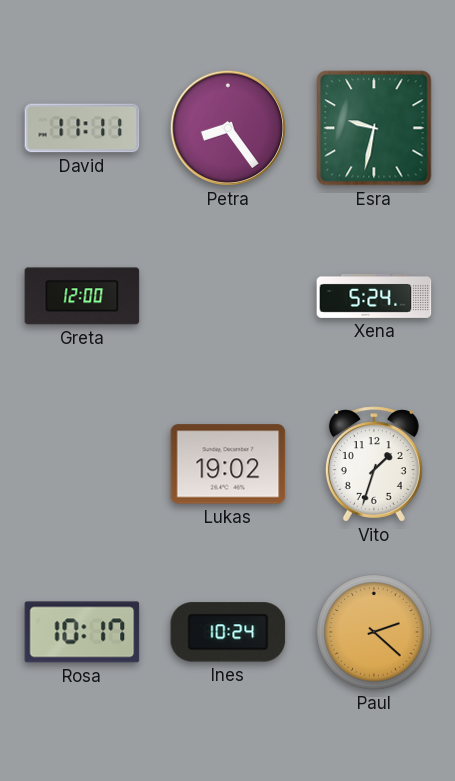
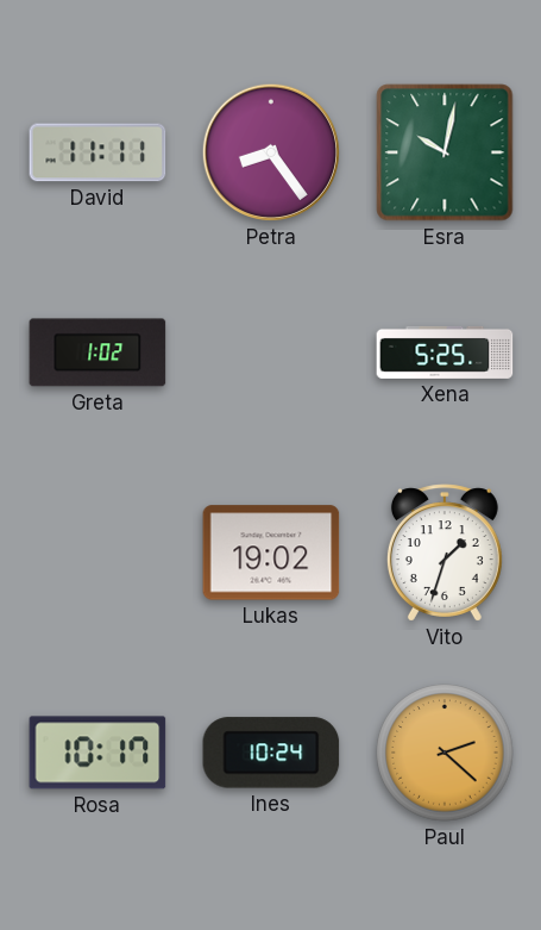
Esra: 9:32 -> 10:02
Greta: 12:00 -> 1:02
Xena: 5:24 -> 5:25
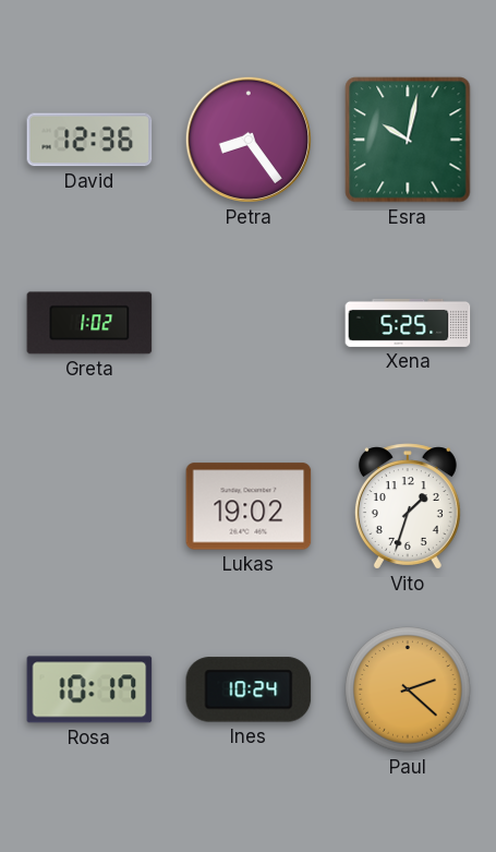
David: 11:11 -> 12:36
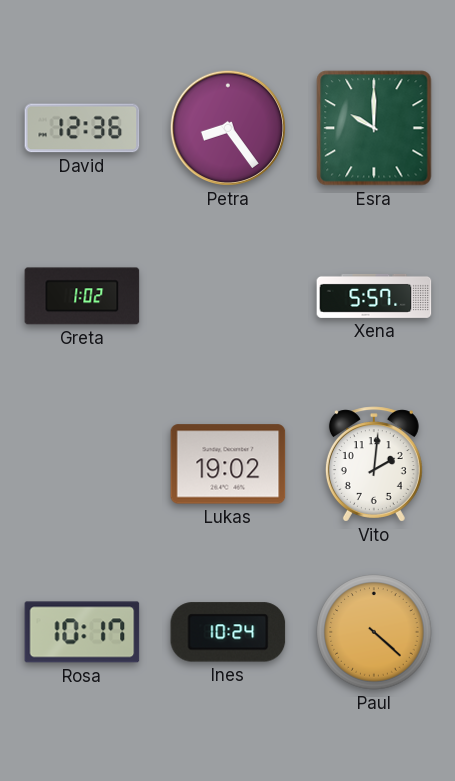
Esra: 10:02 -> 10:00
Xena: 5:25 -> 5:57
Vito: 1:33 -> 2:01
Paul: 2:22 -> 4:22
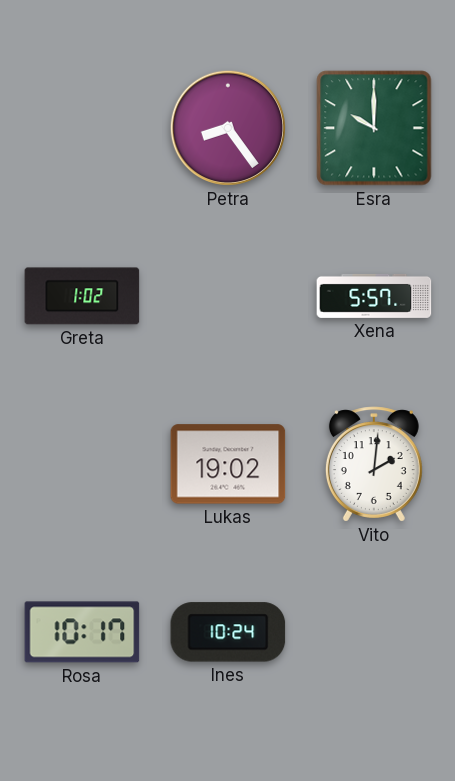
David: 12:36 -> none
Paul: 4:22 -> none
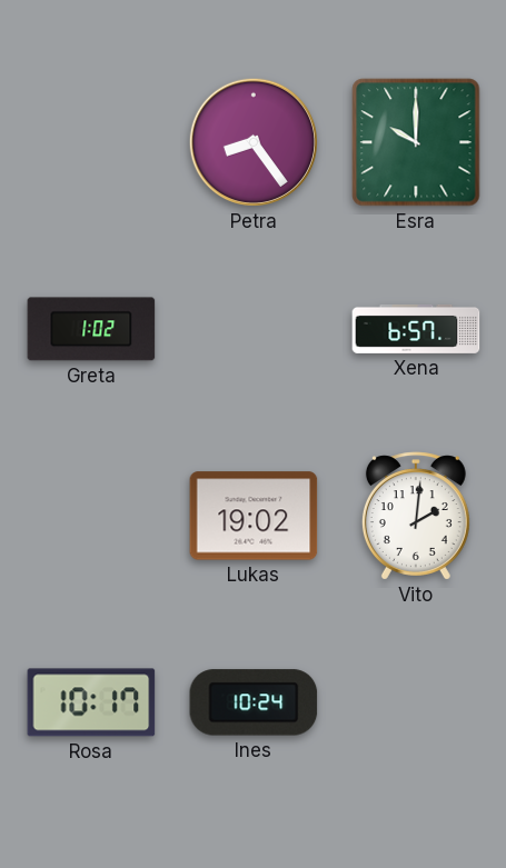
Xena: 5:57 -> 6:57
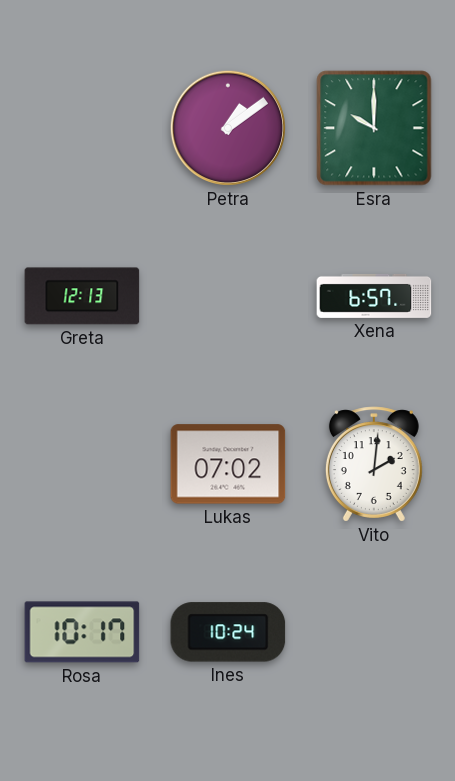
Petra: 8:24 -> 1:09
Greta: 1:02 -> 12:13
Lukas: 19:02 -> 07:02
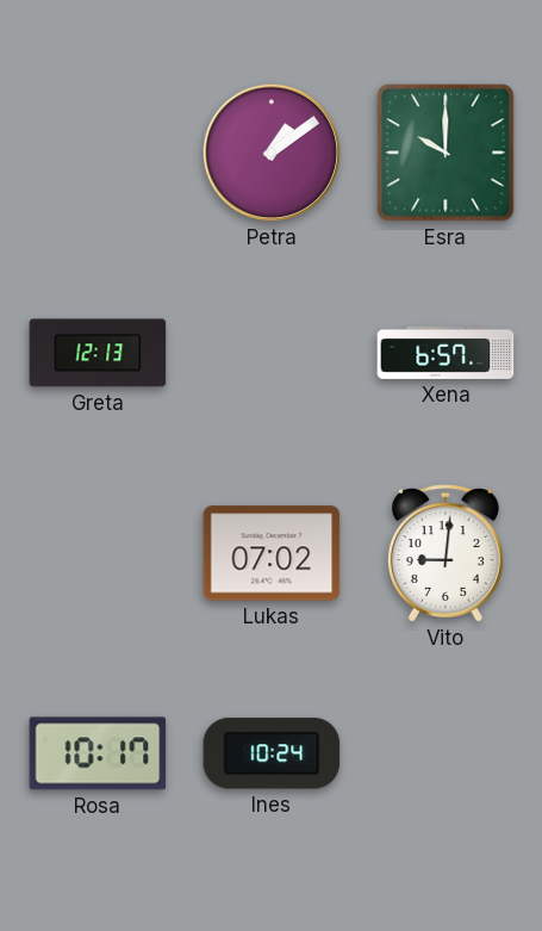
Vito: 2:01 -> 9:01
